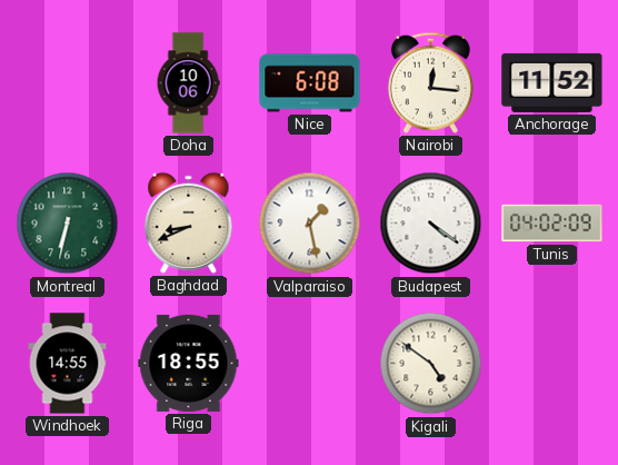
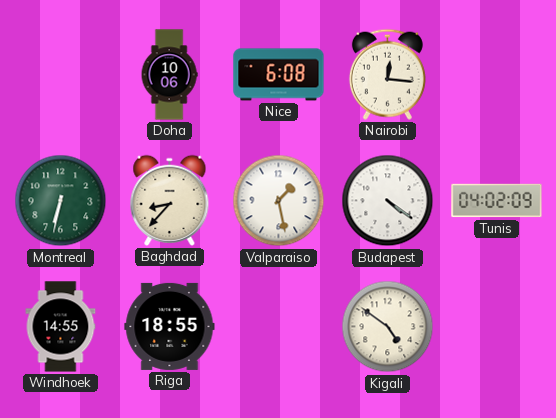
Anchorage: 11:52 -> none
Baghdad: 8:41 -> 8:37
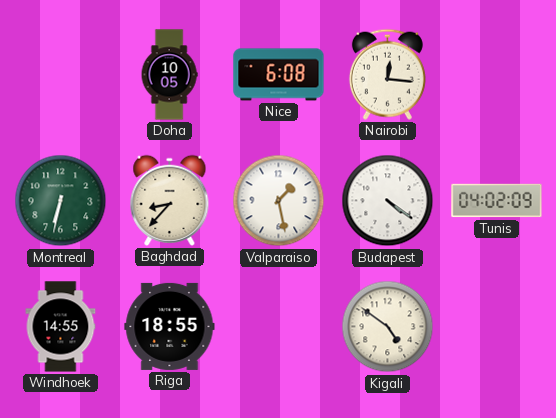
Doha: 10:06 -> 10:05
